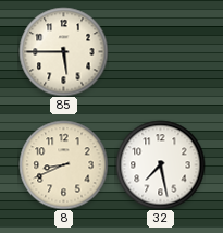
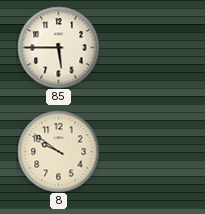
8: 8:41 -> 9:51
32: 7:28 -> none
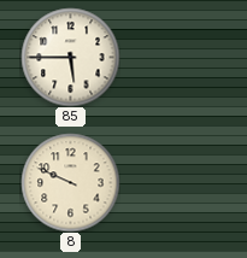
8: 9:51 -> 9:49
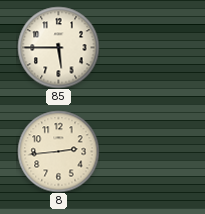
8: 9:49 -> 2:44
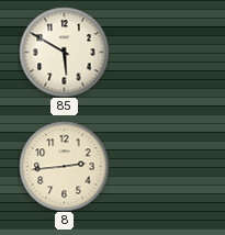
85: 5:45 -> 5:50
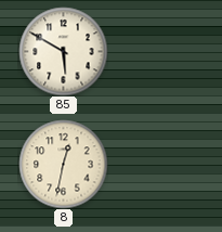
8: 2:44 -> 12:32
